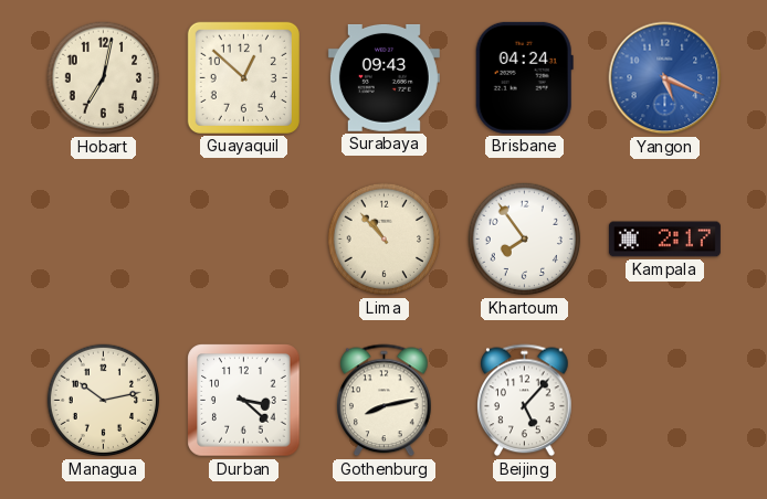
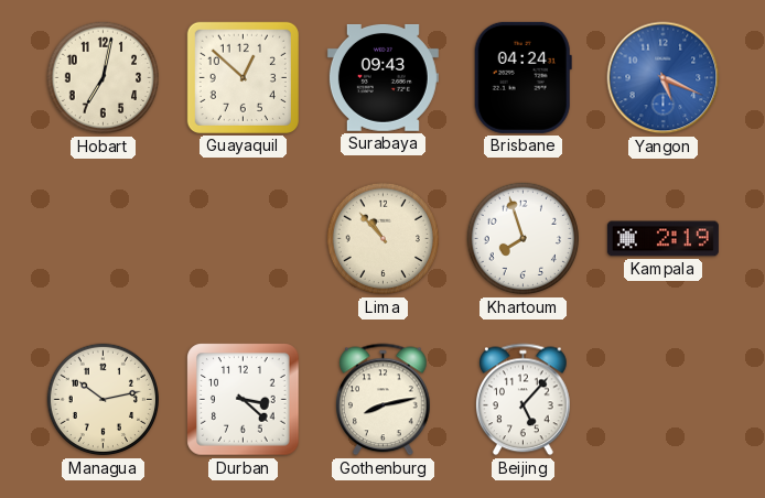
Khartoum: 7:54 -> 7:57
Kampala: 2:17 -> 2:19
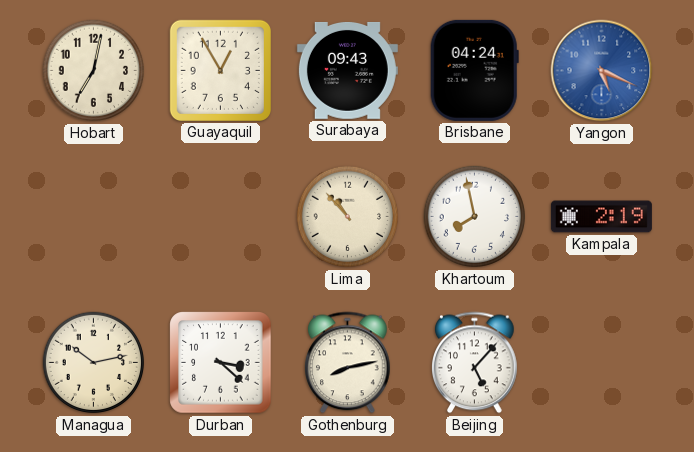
Guayaquil: 12:52 -> 12:55
Khartoum: 7:57 -> 7:58
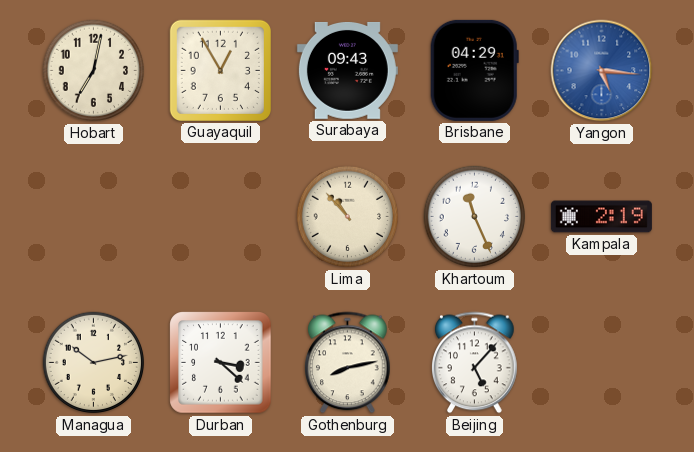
Brisbane: 04:24 -> 04:29
Yangon: 5:19 -> 5:16
Khartoum: 7:58 -> 11:26
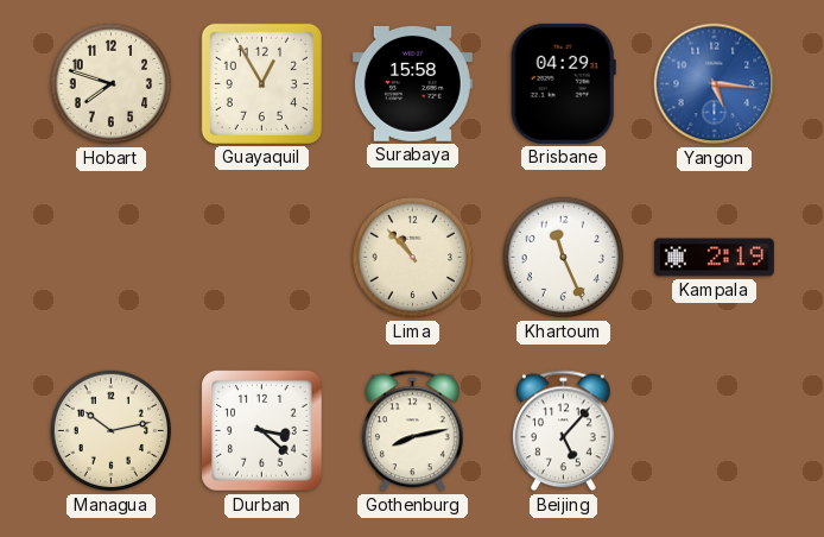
Hobart: 7:02 -> 7:48
Surabaya: 09:43 -> 15:58
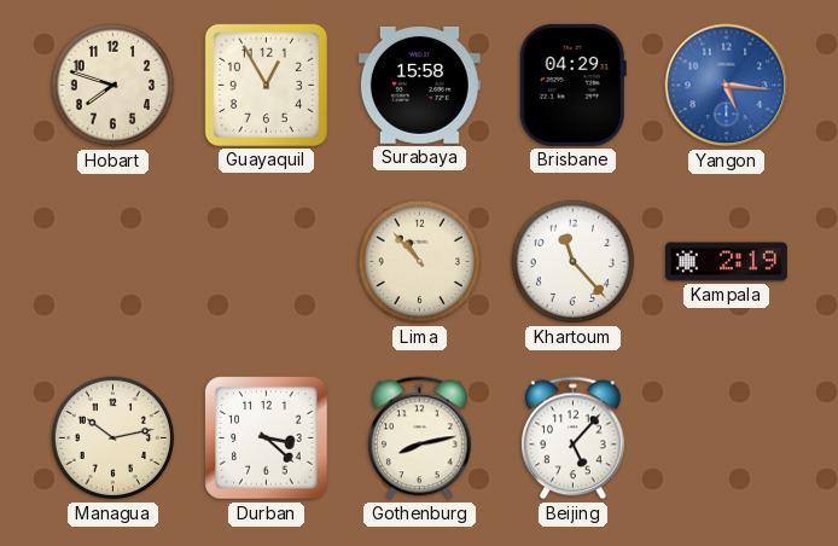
Khartoum: 11:26 -> 11:23
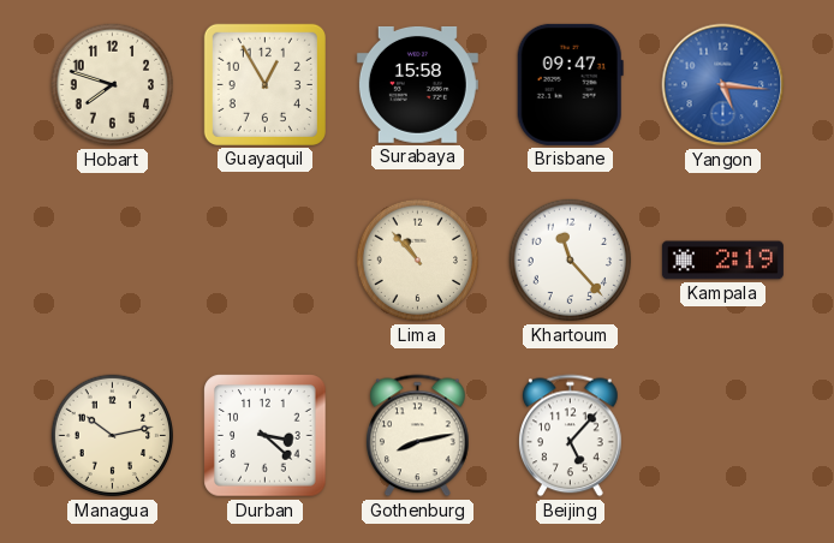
Brisbane: 04:29 -> 09:47
